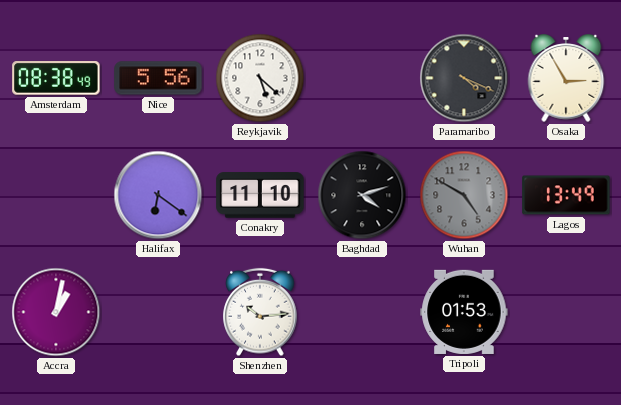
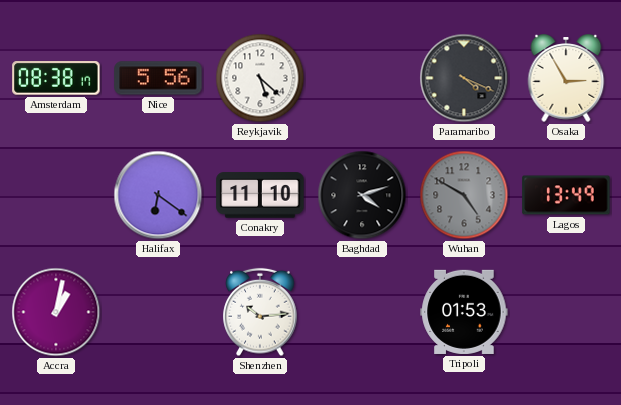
Amsterdam: 08:38:49 -> 08:38:17
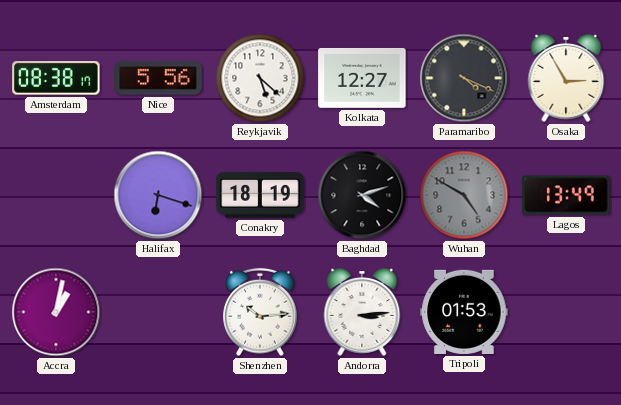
Kolkata: none -> 12:27
Halifax: 6:21 -> 6:18
Conakry: 11:10 -> 18:19
Andorra: none -> 3:14
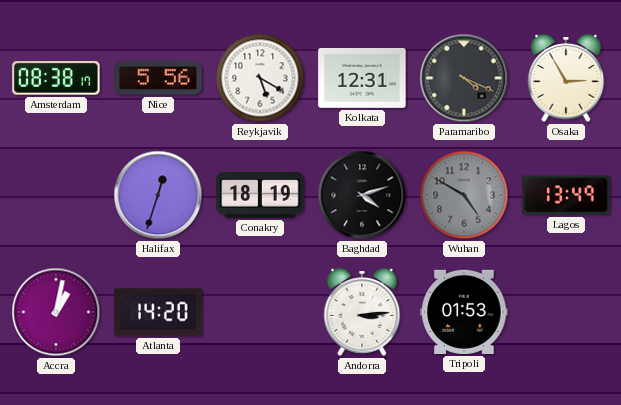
Reykjavik: 5:22 -> 5:20
Kolkata: 12:27 -> 12:31
Halifax: 6:18 -> 12:33
Atlanta: none -> 14:20
Shenzhen: 10:14 -> none
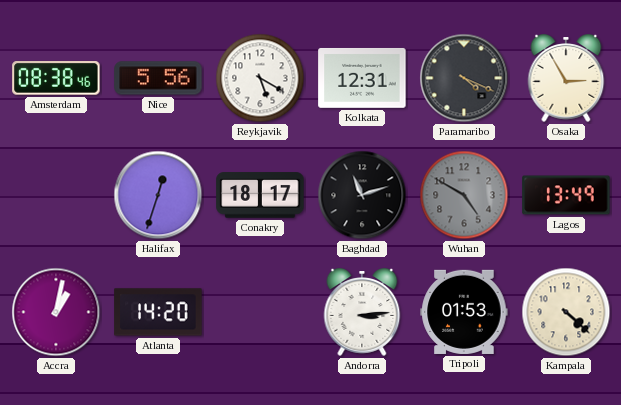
Amsterdam: 08:38:17 -> 08:38:46
Conakry: 18:19 -> 18:17
Baghdad: 4:12 -> 11:12
Kampala: none -> 4:22
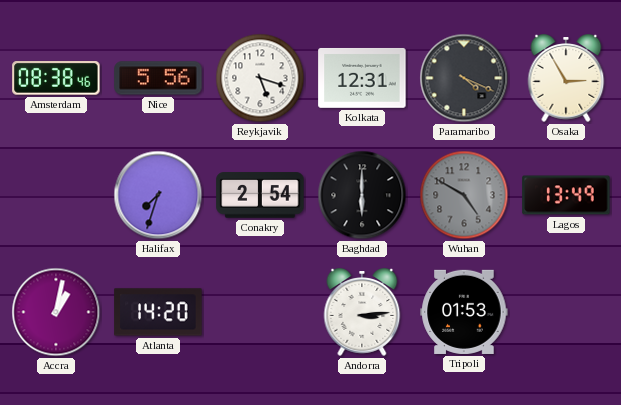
Reykjavik: 5:20 -> 5:18
Halifax: 12:33 -> 7:33
Conakry: 18:17 -> 2:54
Baghdad: 11:12 -> 6:00
Kampala: 4:22 -> none
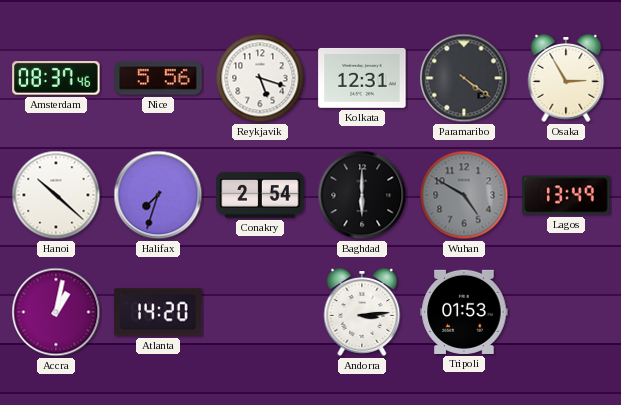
Amsterdam: 08:38 -> 08:37
Paramaribo: 4:19 -> 4:21
Hanoi: none -> 10:22
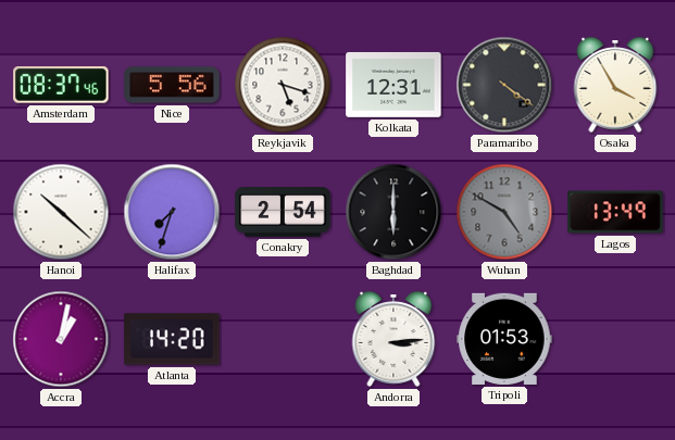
Osaka: 2:55 -> 3:55
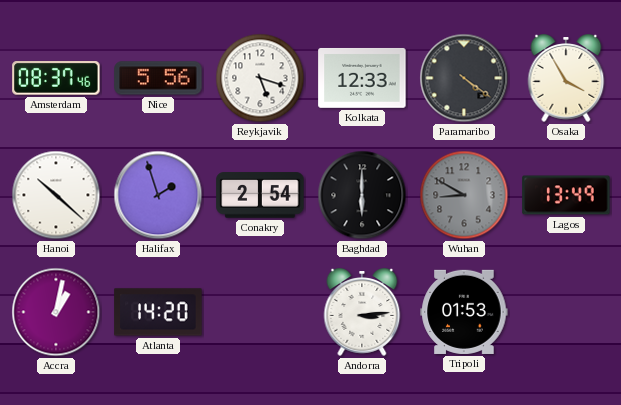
Kolkata: 12:31 -> 12:33
Halifax: 7:33 -> 1:57
Wuhan: 4:50 -> 8:50
